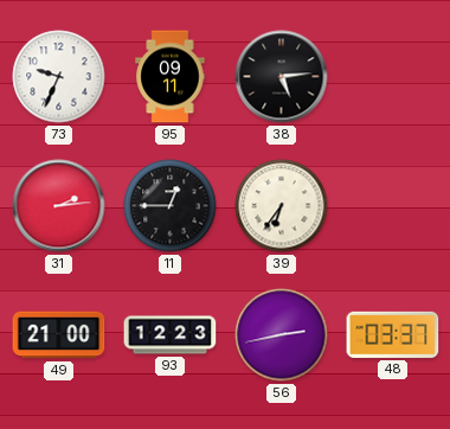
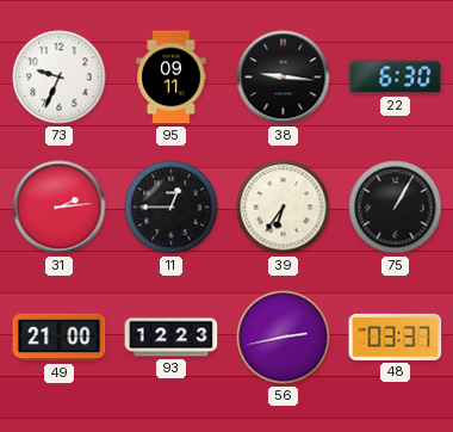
38: 5:14 -> 9:16
22: none -> 6:30
75: none -> 1:05
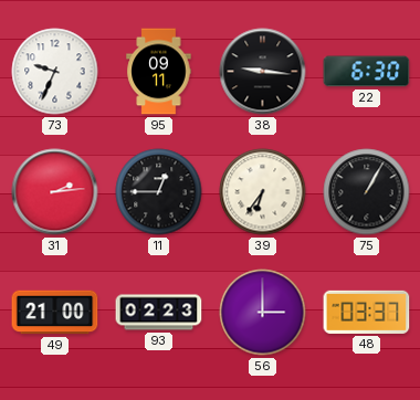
93: 12:23 -> 02:23
56: 2:43 -> 3:00
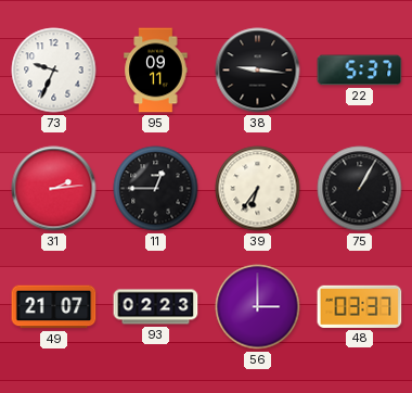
22: 6:30 -> 5:37
49: 21:00 -> 21:07
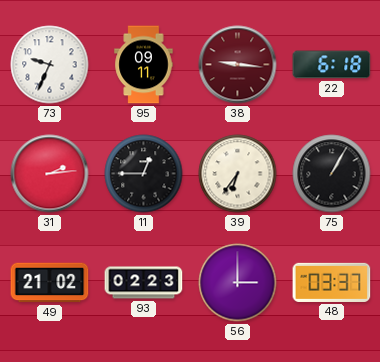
38 dial: black -> burgundy
22: 5:37 -> 6:18
49: 21:07 -> 21:02
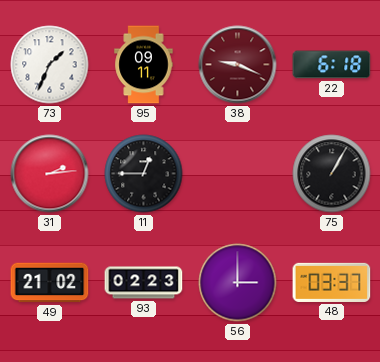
73: 9:34 -> 1:34
38: 9:16 -> 9:19
39: 6:36 -> none
